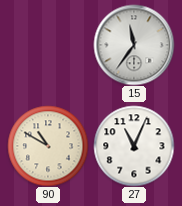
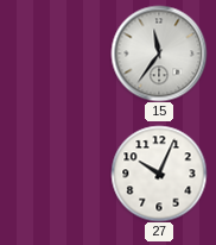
90: 10:50 -> none
27: 11:04 -> 10:04
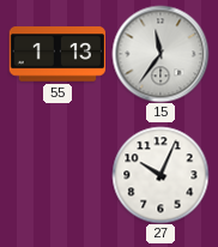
55: none -> 1:13
